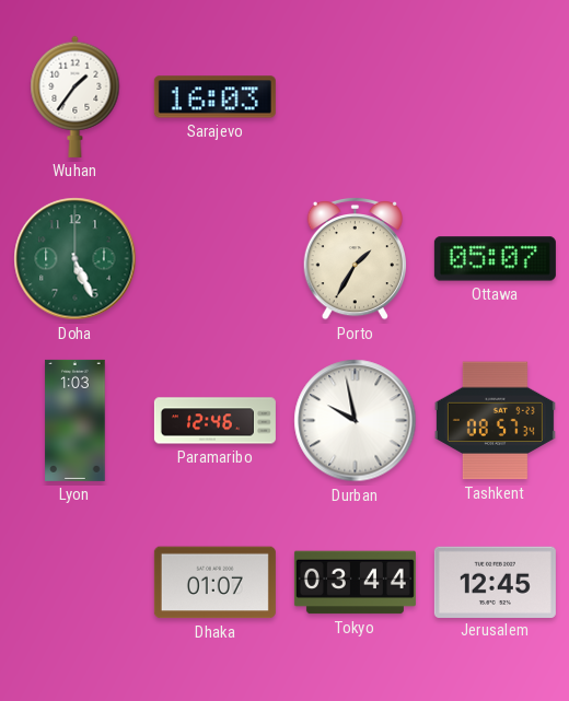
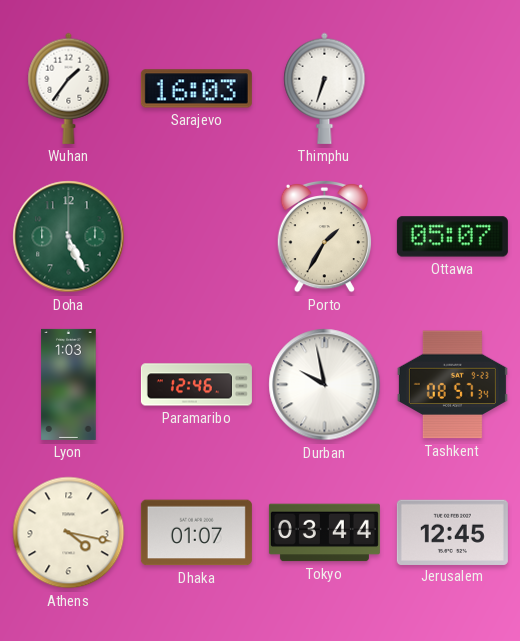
Thimphu: none -> 6:33
Athens: none -> 4:17
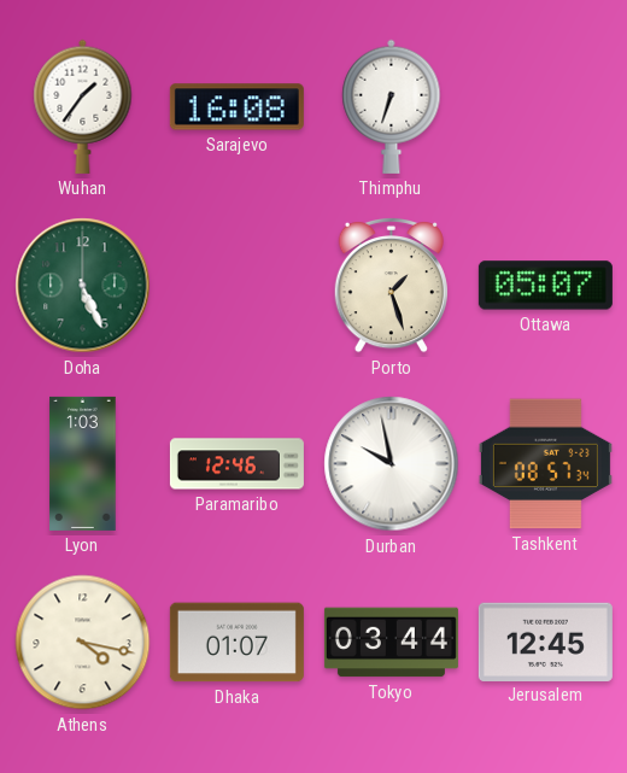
Sarajevo: 16:03 -> 16:08
Porto: 1:35 -> 1:27
